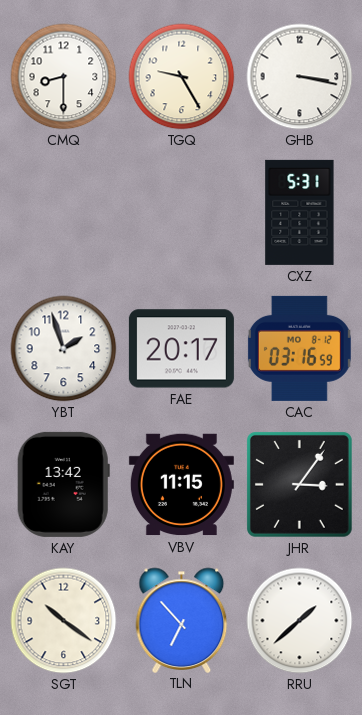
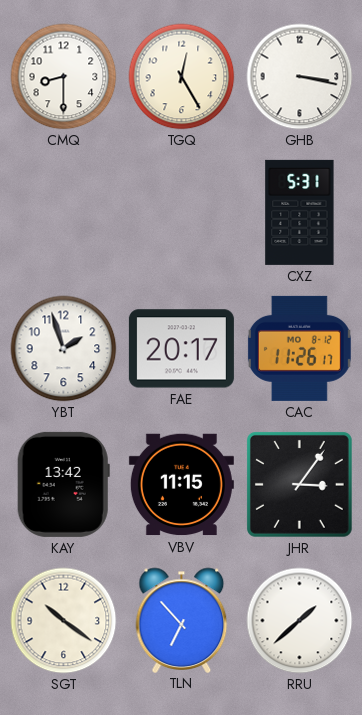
TGQ: 9:25 -> 12:25
CAC: 03:16 -> 11:26
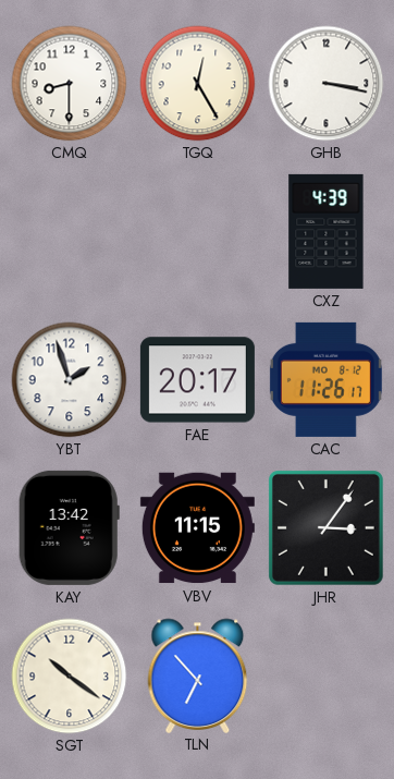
CXZ: 5:31 -> 4:39
RRU: 1:38 -> none
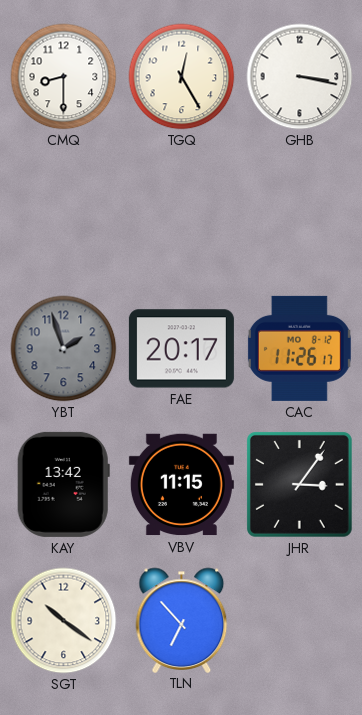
CXZ: 4:39 -> none
YBT dial: white -> grey
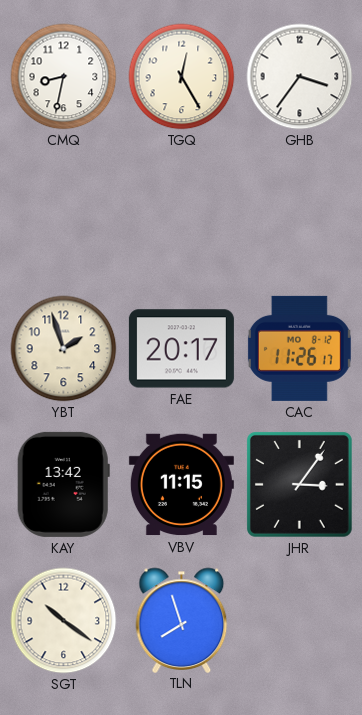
CMQ: 8:30 -> 8:32
GHB: 3:17 -> 3:36
YBT dial: grey -> cream
TLN: 6:53 -> 7:57
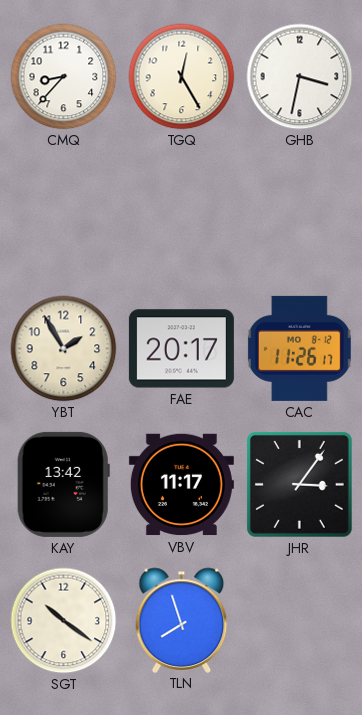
CMQ: 8:32 -> 8:37
GHB: 3:36 -> 3:32
YBT: 1:57 -> 1:55
VBV: 11:15 -> 11:17
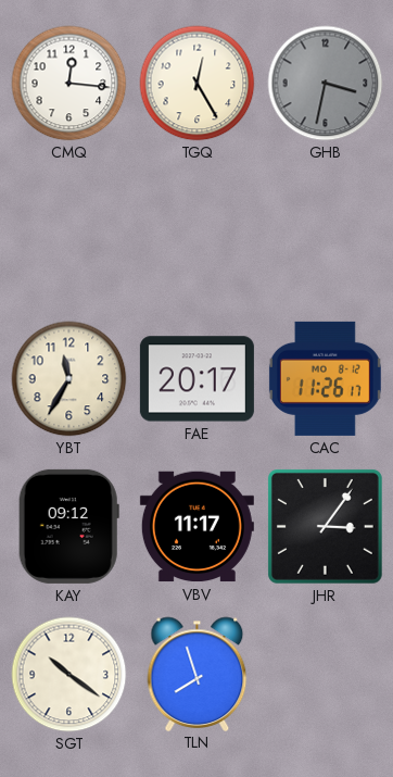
CMQ: 8:37 -> 12:16
GHB dial: white -> grey
YBT: 1:55 -> 11:35
KAY: 13:42 -> 09:12
